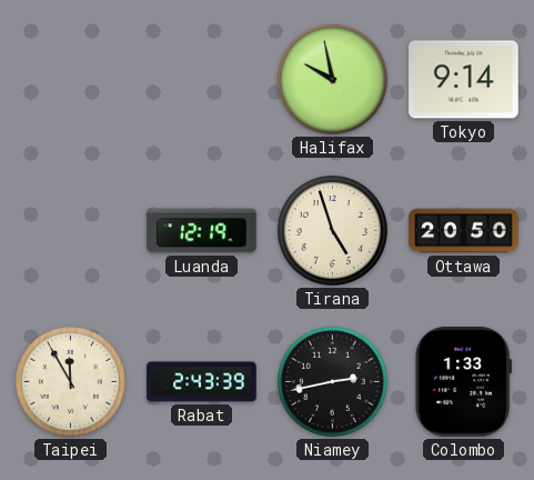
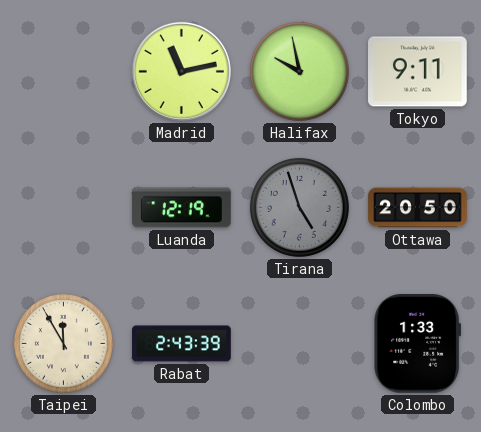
Madrid: none -> 11:13
Tokyo: 9:14 -> 9:11
Tirana dial: cream -> grey
Niamey: 2:43 -> none
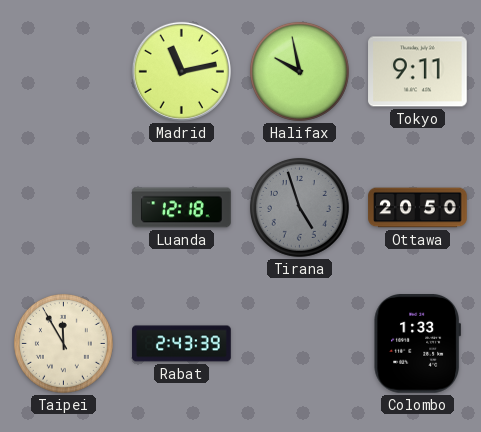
Luanda: 12:19 -> 12:18
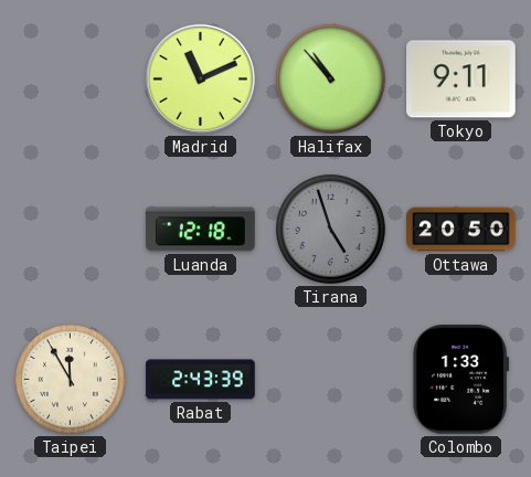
Madrid: 11:13 -> 11:11
Halifax: 9:58 -> 10:53
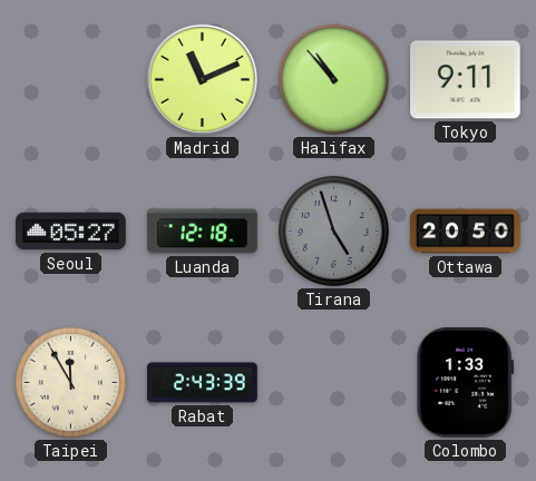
Seoul: none -> 05:27
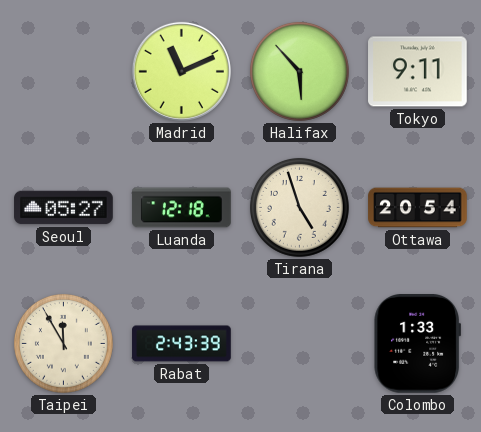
Halifax: 10:53 -> 5:53
Tirana dial: grey -> cream
Ottawa: 20:50 -> 20:54
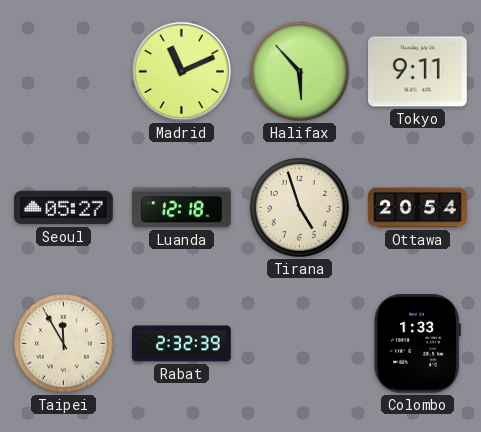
Rabat: 2:43 -> 2:32
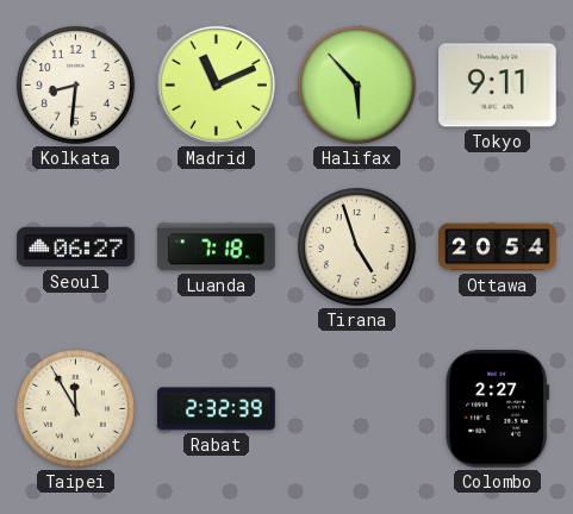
Kolkata: none -> 8:31
Seoul: 05:27 -> 06:27
Luanda: 12:18 -> 7:18
Colombo: 1:33 -> 2:27
